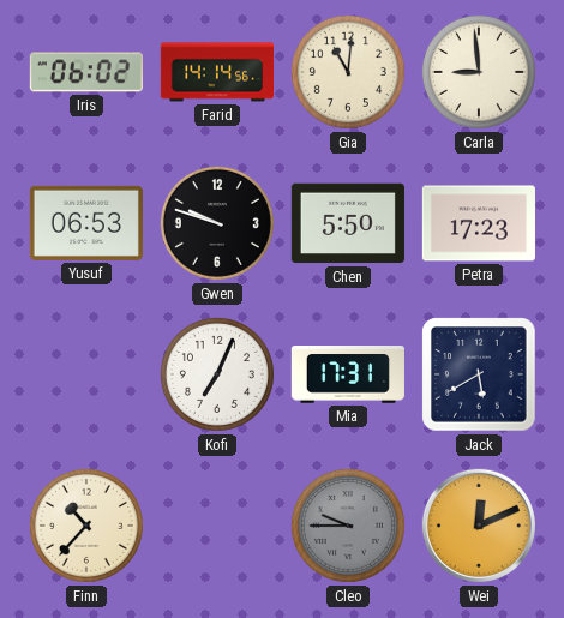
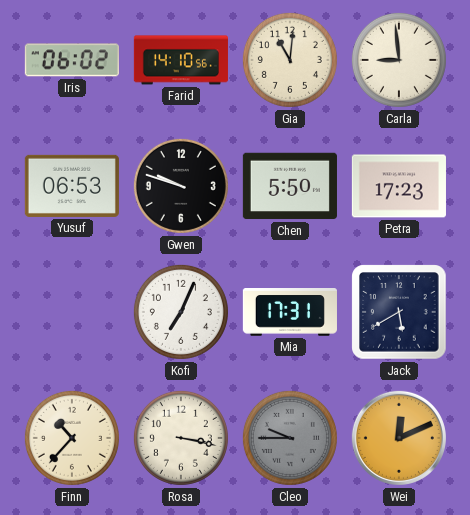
Farid: 14:14 -> 14:10
Rosa: none -> 3:17
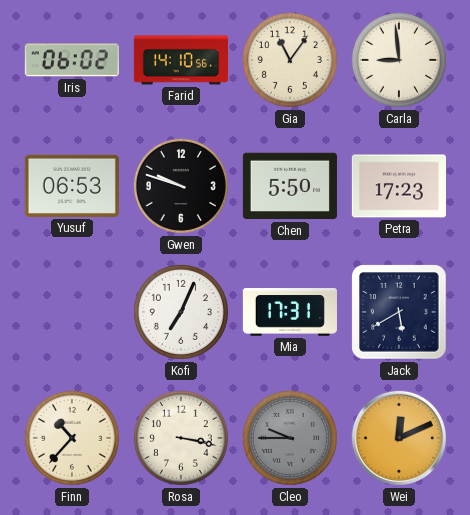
Gia: 11:01 -> 11:06
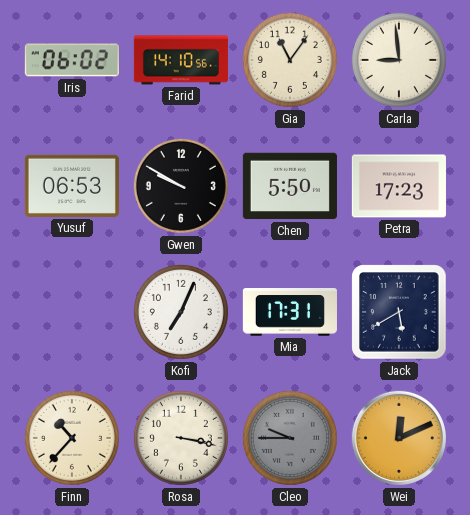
Gwen: 9:48 -> 9:50
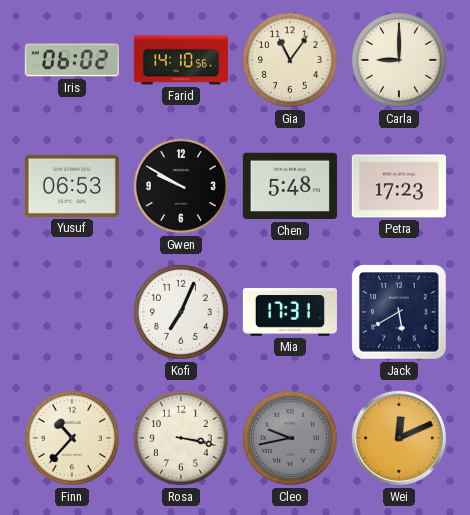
Carla: 8:59 -> 9:00
Chen: 5:50 -> 5:48
Cleo: 9:45 -> 9:43
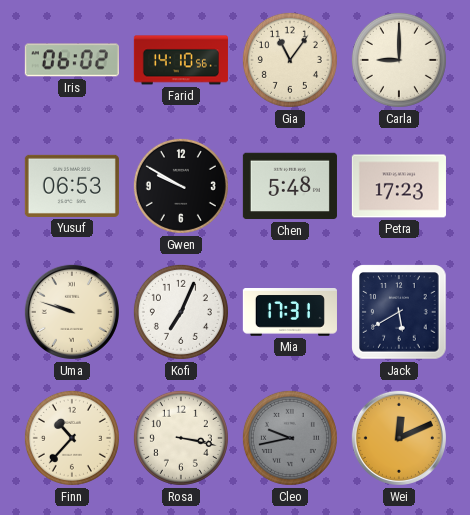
Uma: none -> 9:48
